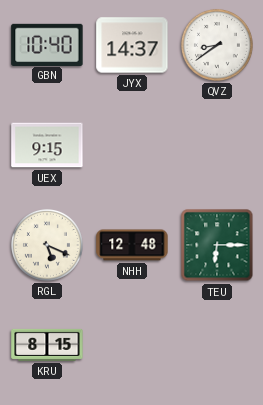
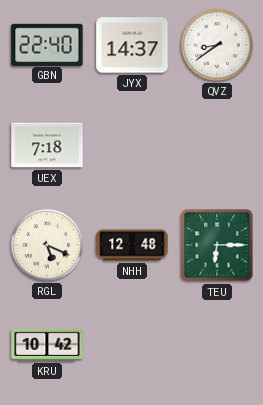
GBN: 10:40 -> 22:40
UEX: 9:15 -> 7:18
KRU: 8:15 -> 10:42
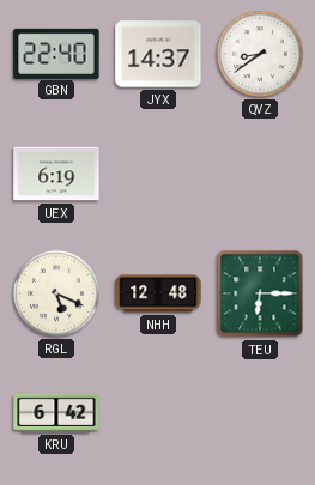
UEX: 7:18 -> 6:19
KRU: 10:42 -> 6:42
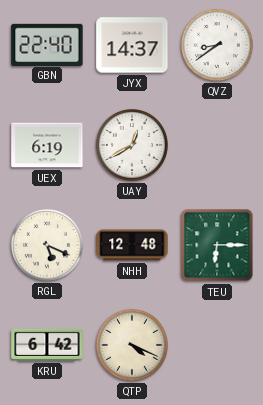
UAY: none -> 12:40
QTP: none -> 4:19
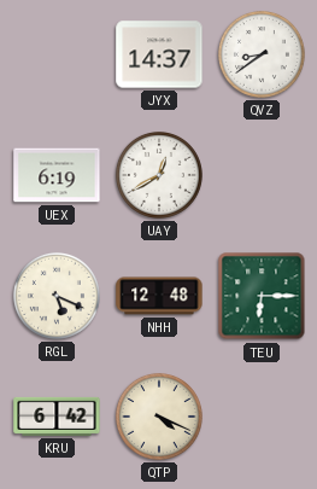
GBN: 22:40 -> none
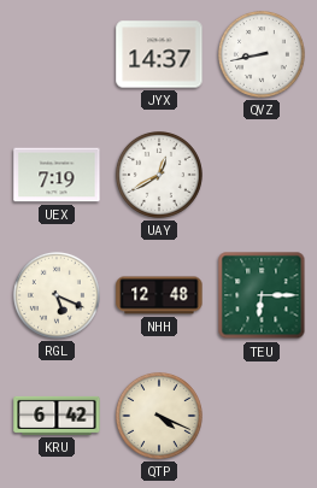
QVZ: 8:39 -> 8:43
UEX: 6:19 -> 7:19
